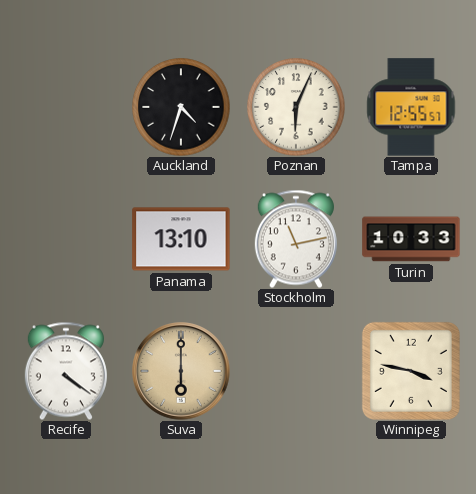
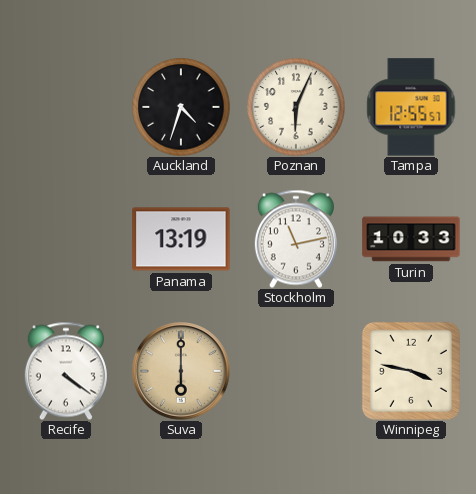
Panama: 13:10 -> 13:19
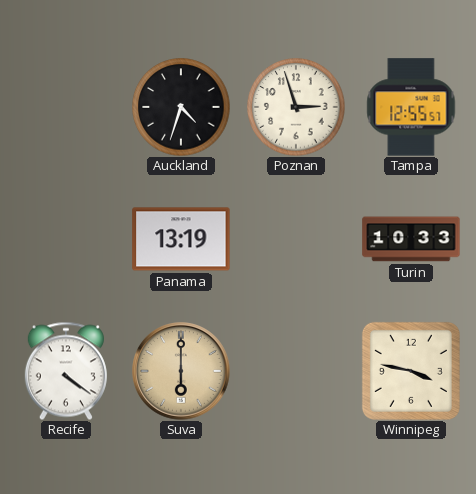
Poznan: 6:04 -> 2:57
Stockholm: 11:13 -> none
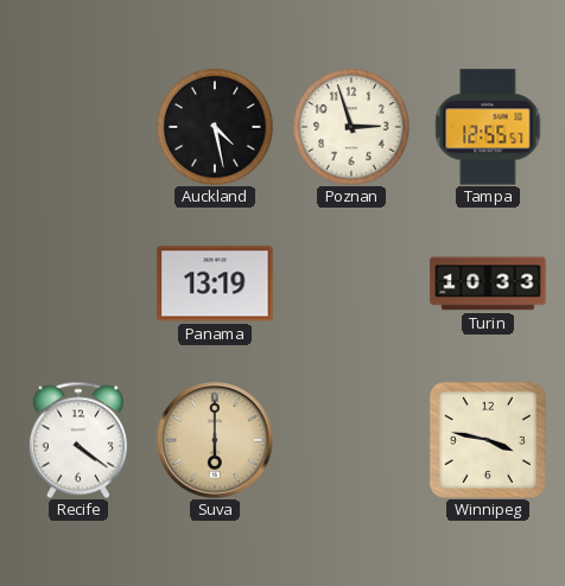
Auckland: 4:33 -> 4:28
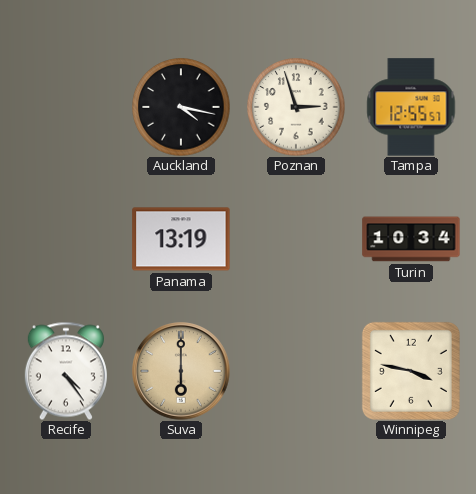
Auckland: 4:28 -> 4:17
Turin: 10:33 -> 10:34
Recife: 4:21 -> 4:24
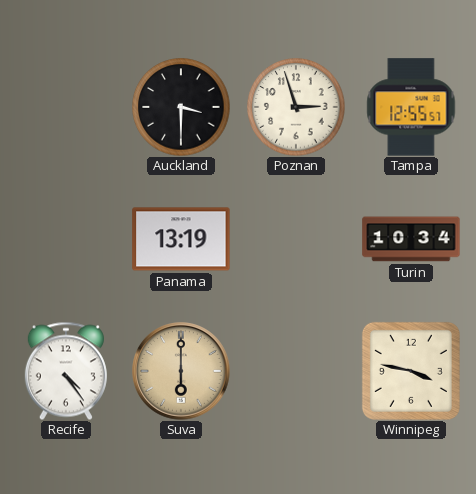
Auckland: 4:17 -> 3:30
